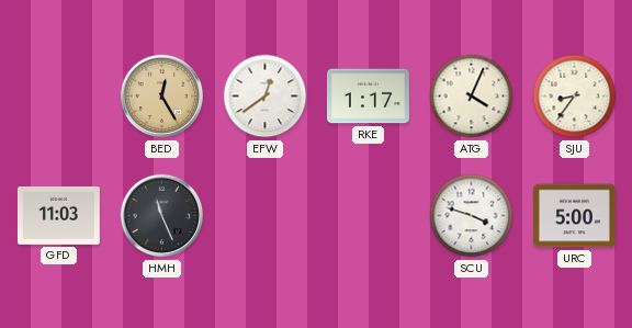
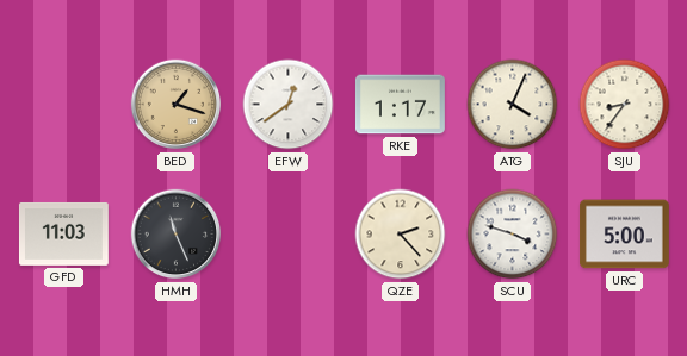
BED: 12:25 -> 1:18
QZE: none -> 2:23
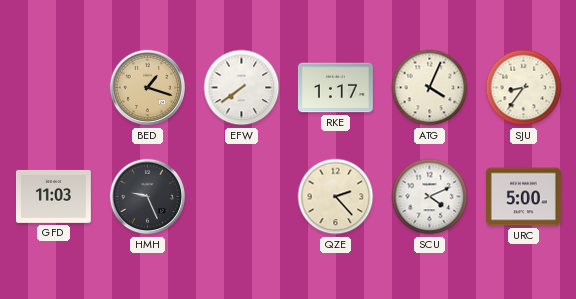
EFW: 12:39 -> 7:39
HMH: 11:26 -> 9:26
SCU: 3:48 -> 4:11
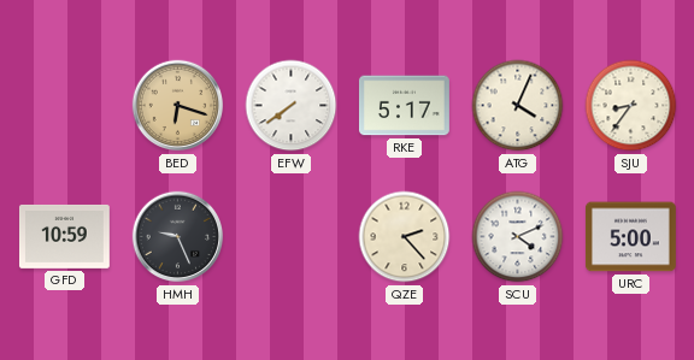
BED: 1:18 -> 6:18
RKE: 1:17 -> 5:17
GFD: 11:03 -> 10:59
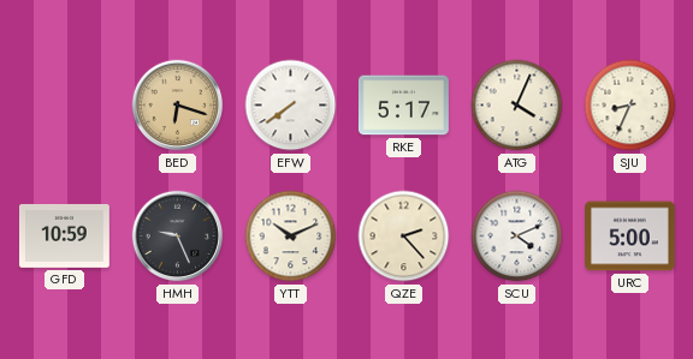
SJU: 8:36 -> 8:34
YTT: none -> 10:11
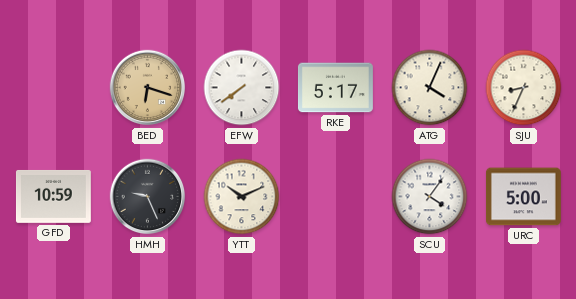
QZE: 2:23 -> none
SCU: 4:11 -> 4:06
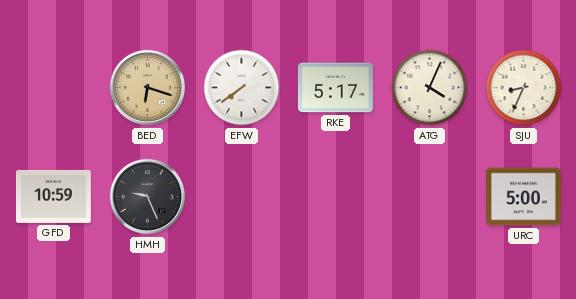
YTT: 10:11 -> none
SCU: 4:06 -> none
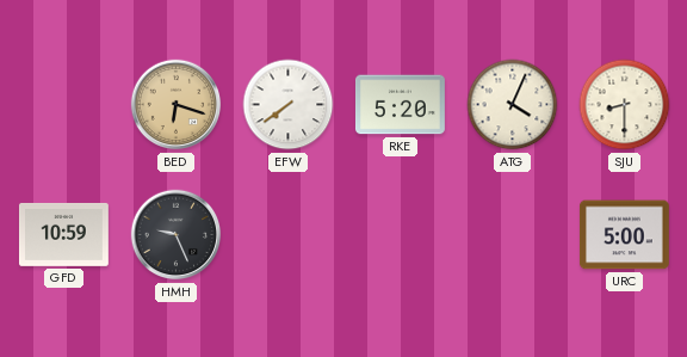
RKE: 5:17 -> 5:20
SJU: 8:34 -> 8:30
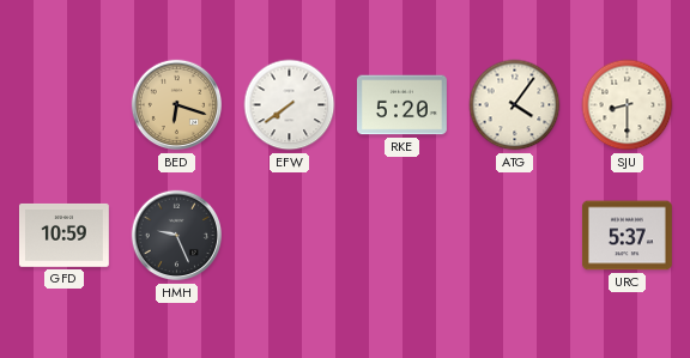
ATG: 4:04 -> 4:06
URC: 5:00 -> 5:37
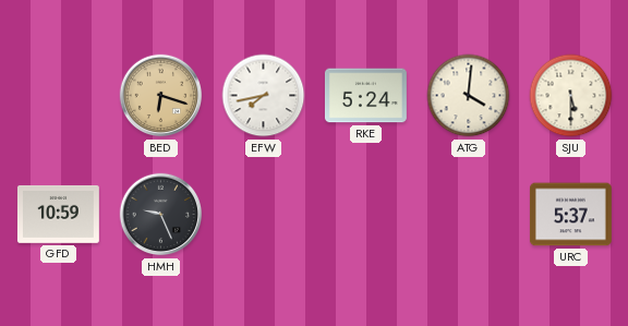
EFW: 7:39 -> 7:43
RKE: 5:20 -> 5:24
ATG: 4:06 -> 4:01
SJU: 8:30 -> 5:30
